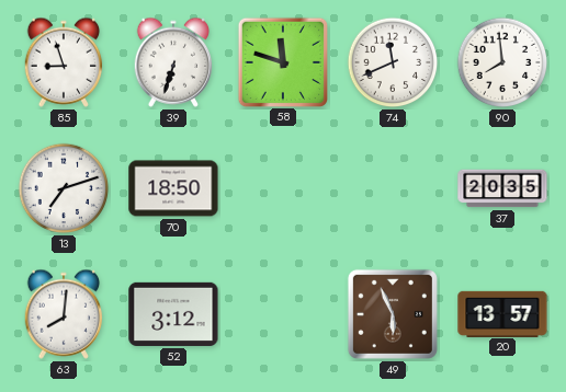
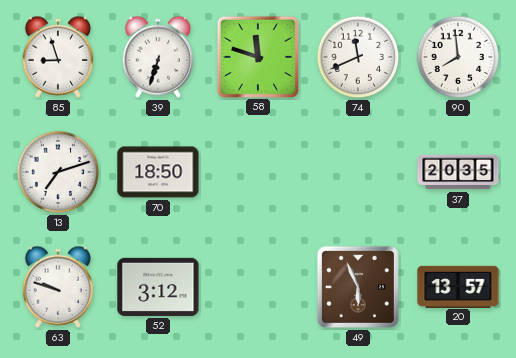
63: 8:01 -> 9:48
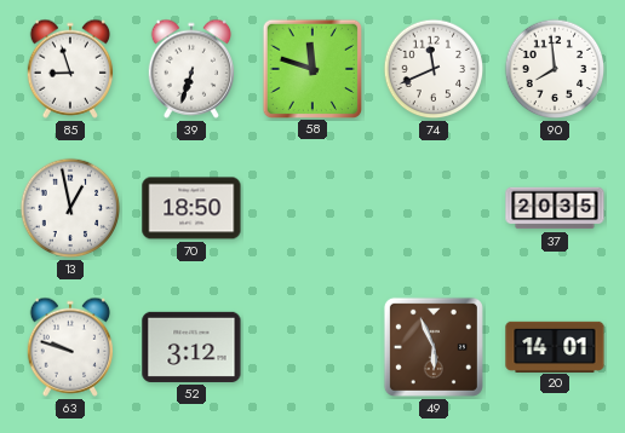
13: 7:12 -> 12:58
20: 13:57 -> 14:01
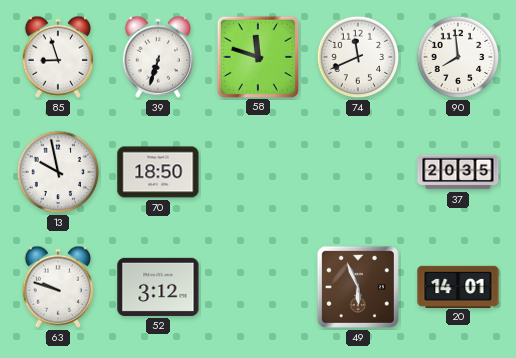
13: 12:58 -> 9:58
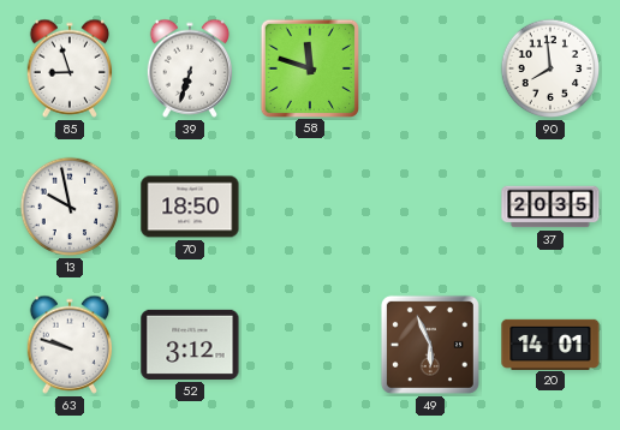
74: 11:41 -> none
